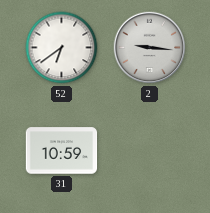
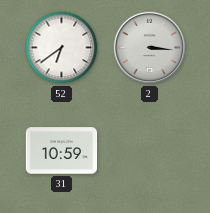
2: 9:16 -> 3:16
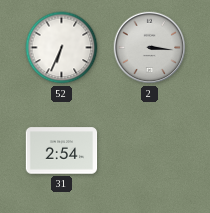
52: 6:39 -> 6:34
31: 10:59 -> 2:54
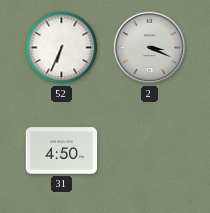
2: 3:16 -> 3:19
31: 2:54 -> 4:50
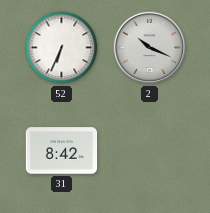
2: 3:19 -> 10:19
31: 4:50 -> 8:42
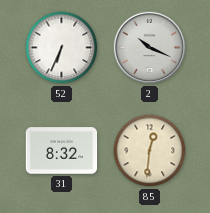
31: 8:42 -> 8:32
85: none -> 12:31
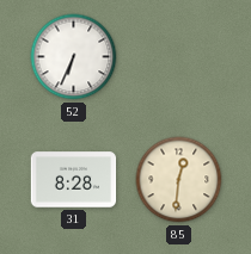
2: 10:19 -> none
31: 8:32 -> 8:28
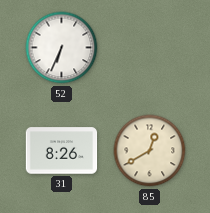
31: 8:28 -> 8:26
85: 12:31 -> 12:40
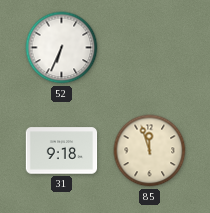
31: 8:26 -> 9:18
85: 12:40 -> 11:57
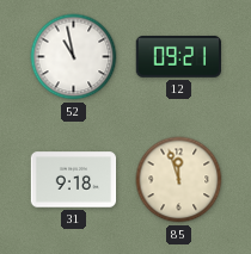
52: 6:34 -> 10:58
12: none -> 09:21
